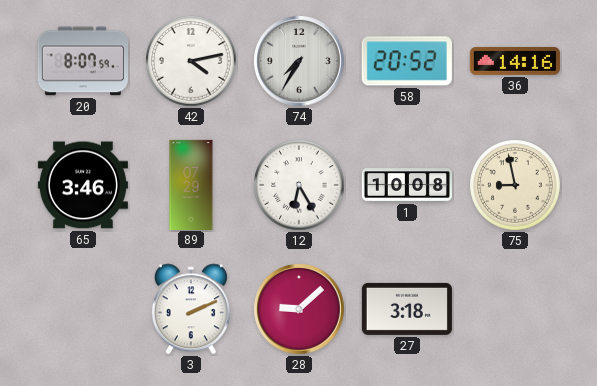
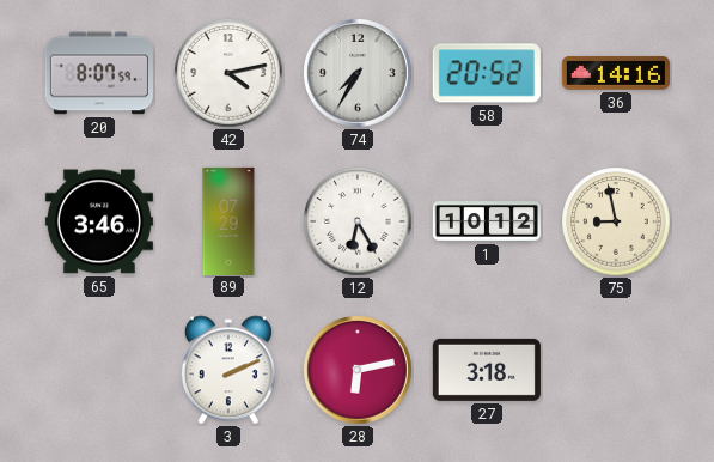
1: 10:08 -> 10:12
28: 9:08 -> 6:13
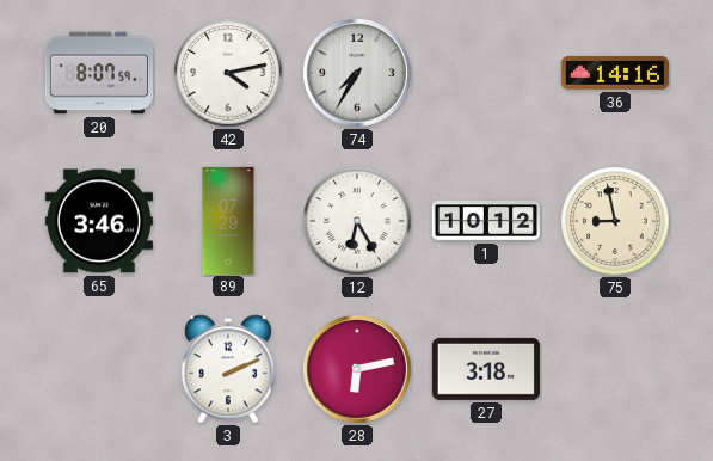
58: 20:52 -> none
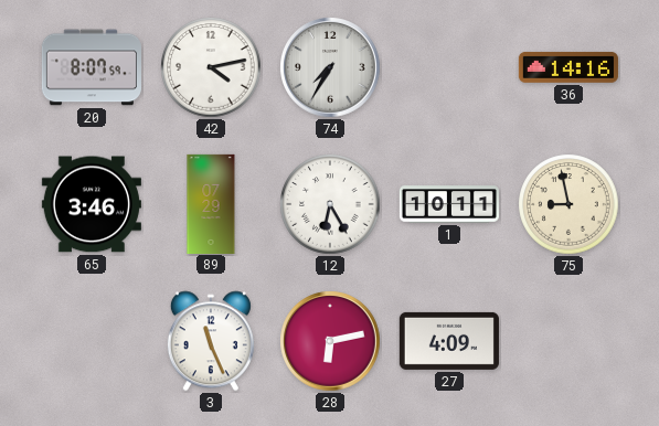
1: 10:12 -> 10:11
3: 2:11 -> 11:26
27: 3:18 -> 4:09
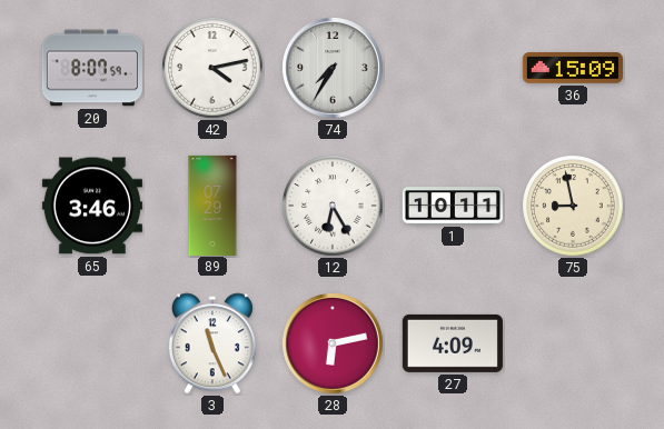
36: 14:16 -> 15:09
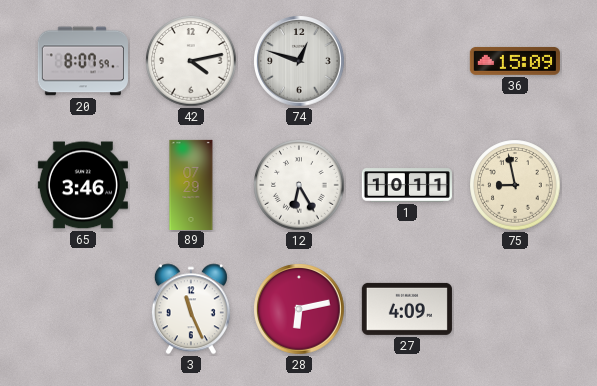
74: 7:35 -> 12:48
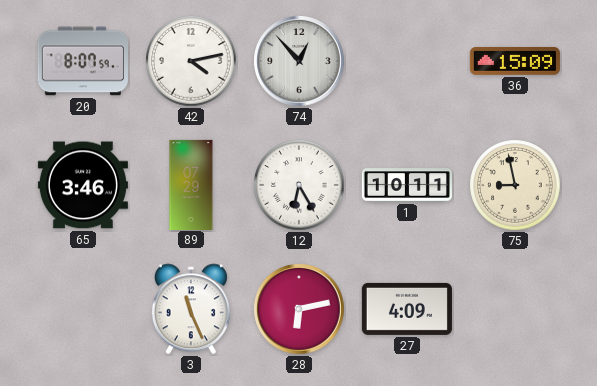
74: 12:48 -> 12:53
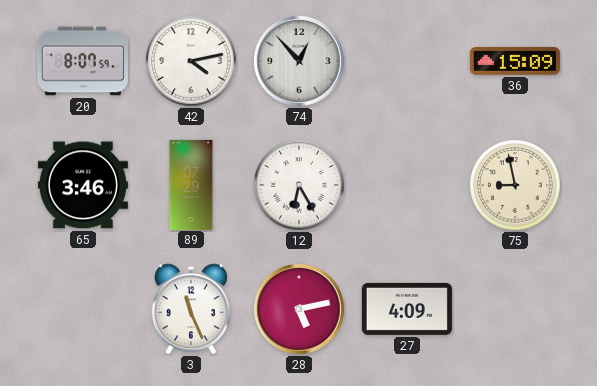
1: 10:11 -> none
28: 6:13 -> 5:13
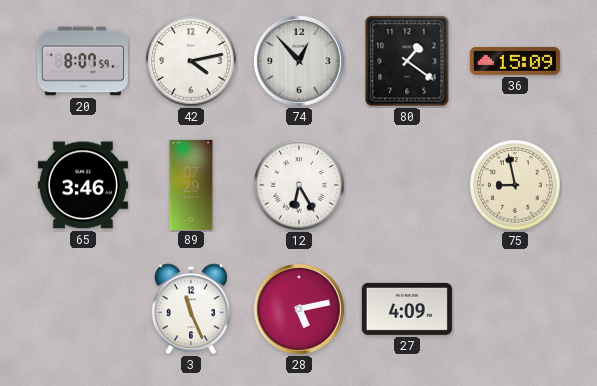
80: none -> 1:21
